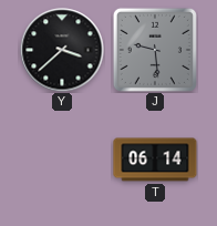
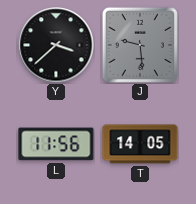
L: none -> 11:56
T: 06:14 -> 14:05
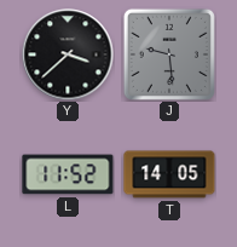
L: 11:56 -> 11:52
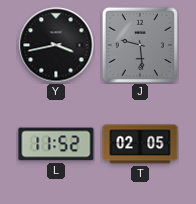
Y: 3:38 -> 3:43
T: 14:05 -> 02:05
